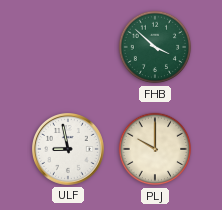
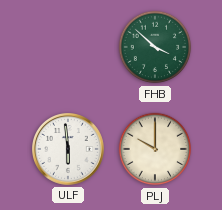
ULF: 8:58 -> 5:59
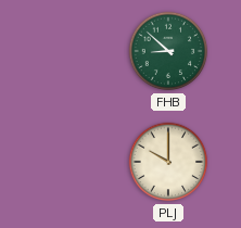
FHB: 3:52 -> 8:52
ULF: 5:59 -> none
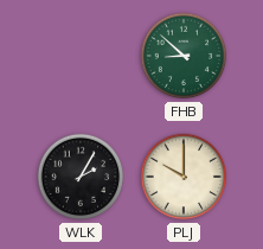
WLK: none -> 2:05
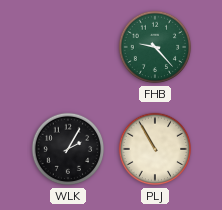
FHB: 8:52 -> 9:23
PLJ: 10:00 -> 10:55
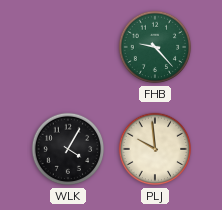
WLK: 2:05 -> 4:05
PLJ: 10:55 -> 9:59
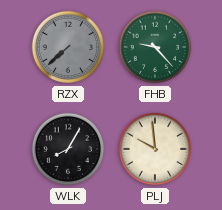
RZX: none -> 7:38
WLK: 4:05 -> 8:05
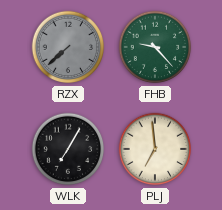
WLK: 8:05 -> 7:05
PLJ: 9:59 -> 6:59
